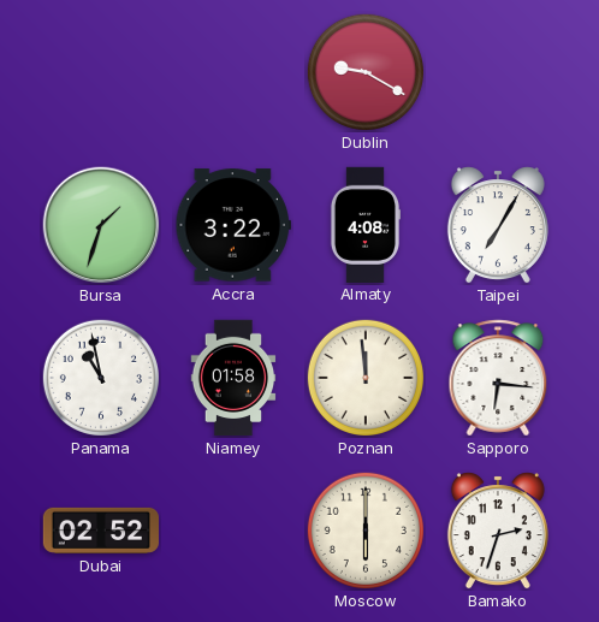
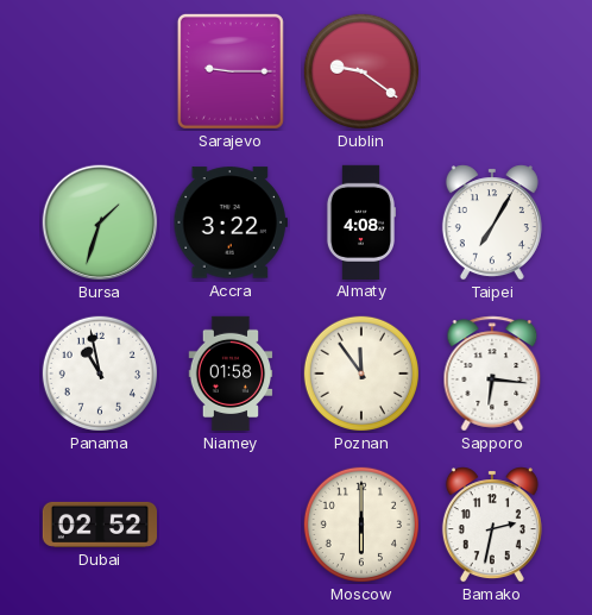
Sarajevo: none -> 9:15
Dublin: 9:20 -> 9:21
Poznan: 11:59 -> 11:54
Bamako: 2:33 -> 2:32
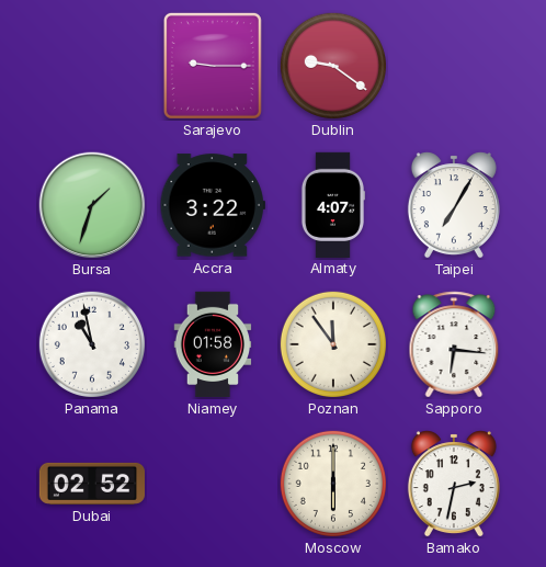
Almaty: 4:08 -> 4:07
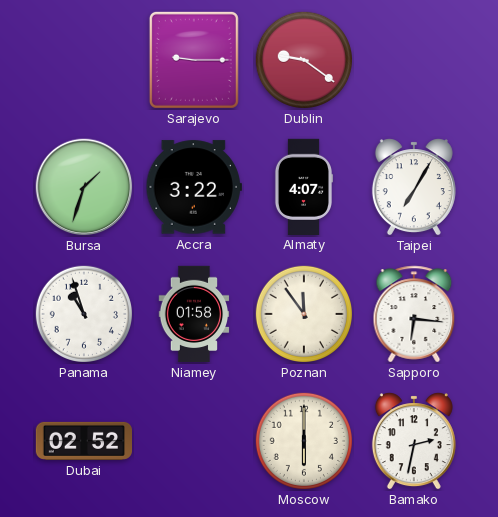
Panama: 10:58 -> 10:57
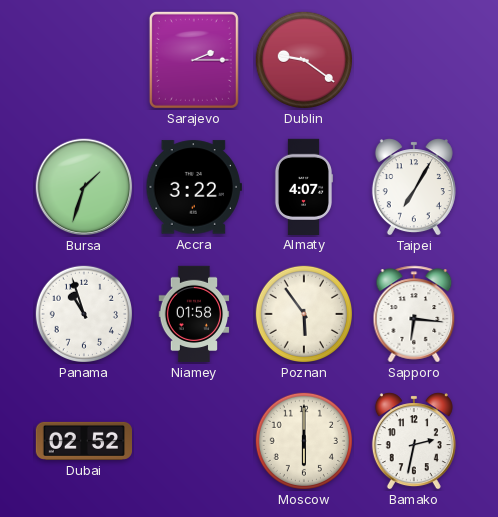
Sarajevo: 9:15 -> 2:15
Poznan: 11:54 -> 5:54
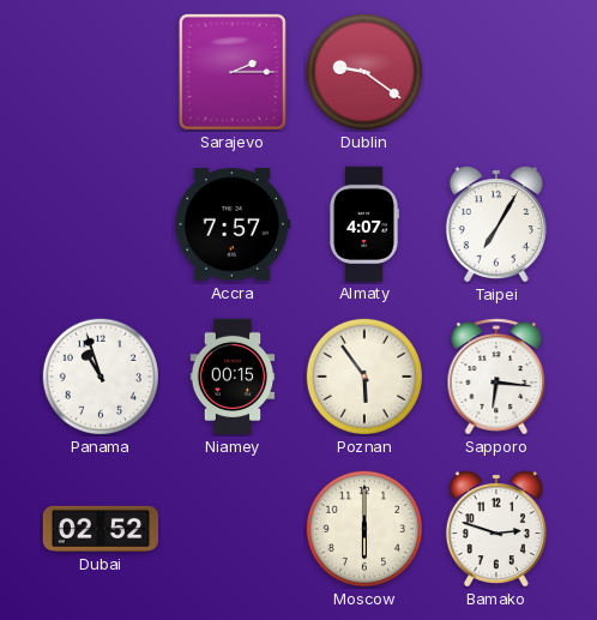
Bursa: 1:33 -> none
Accra: 3:22 -> 7:57
Niamey: 01:58 -> 00:15
Bamako: 2:32 -> 2:48
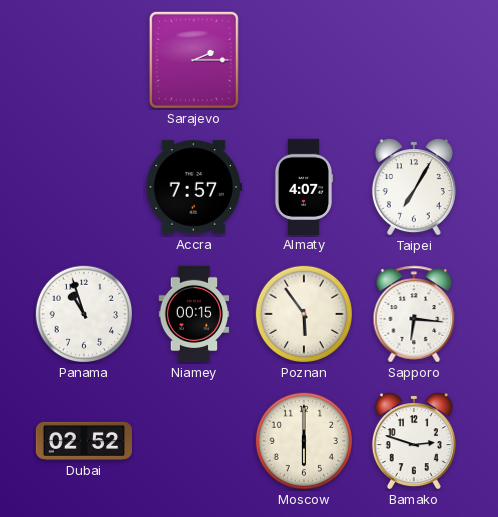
Dublin: 9:21 -> none
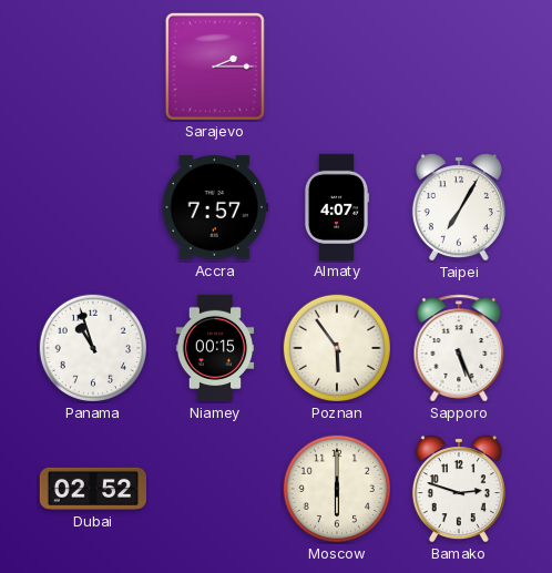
Sapporo: 6:16 -> 5:26
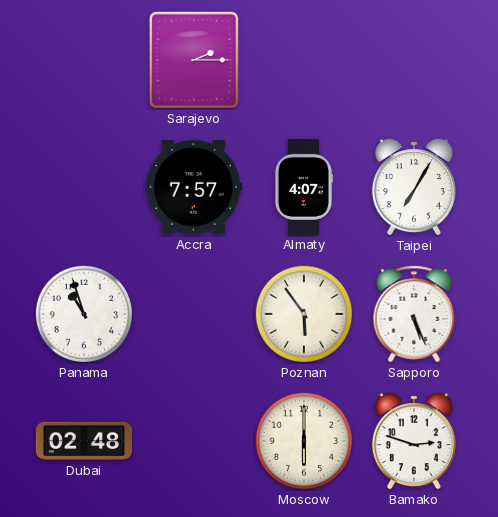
Niamey: 00:15 -> none
Dubai: 02:52 -> 02:48
